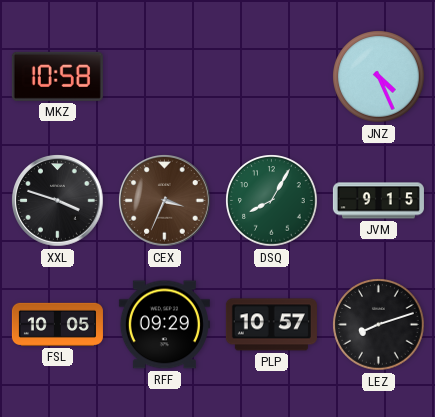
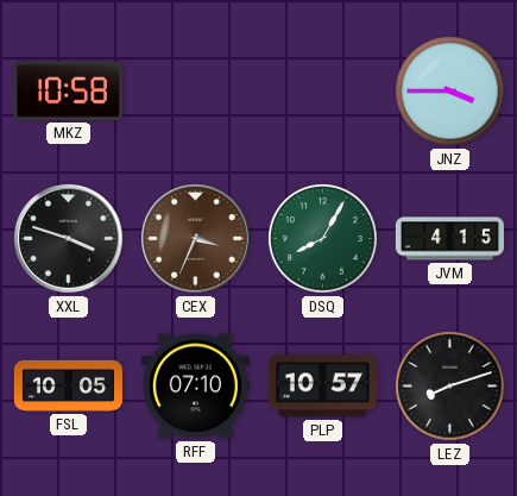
JNZ: 4:26 -> 3:45
JVM: 9:15 -> 4:15
RFF: 09:29 -> 07:10
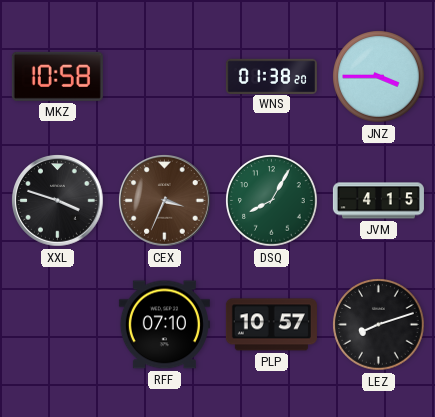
WNS: none -> 01:38
FSL: 10:05 -> none
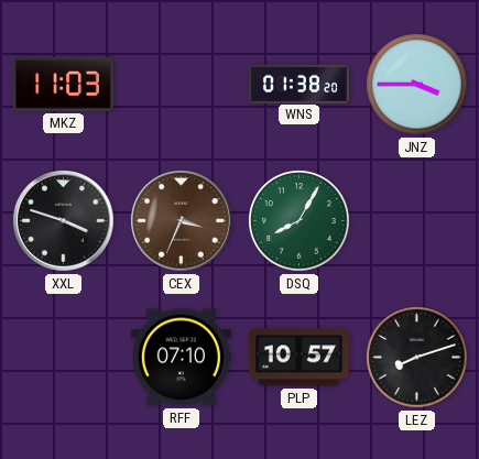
MKZ: 10:58 -> 11:03
JVM: 4:15 -> none
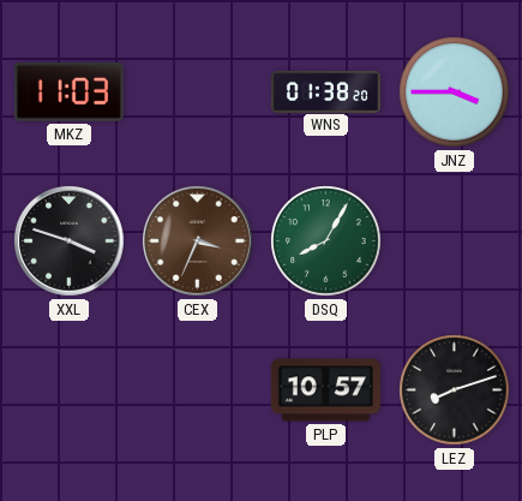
RFF: 07:10 -> none
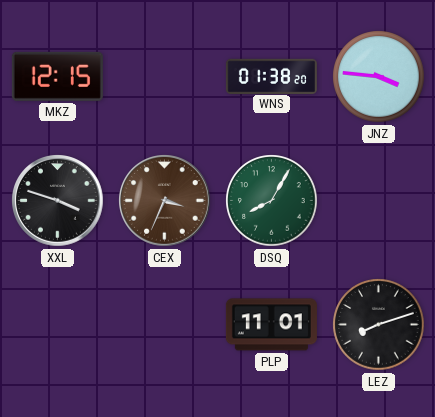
MKZ: 11:03 -> 12:15
JNZ: 3:45 -> 3:46
PLP: 10:57 -> 11:01
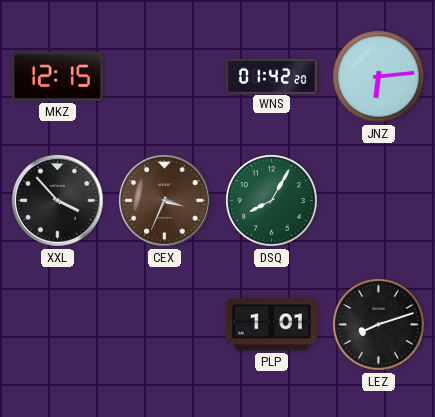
WNS: 01:38 -> 01:42
JNZ: 3:46 -> 6:14
XXL: 3:48 -> 3:53
PLP: 11:01 -> 1:01
